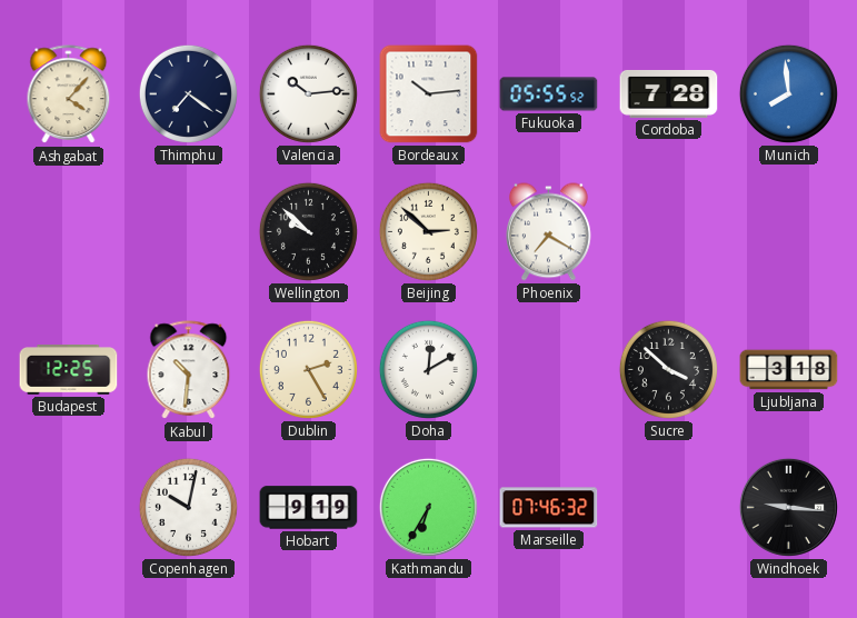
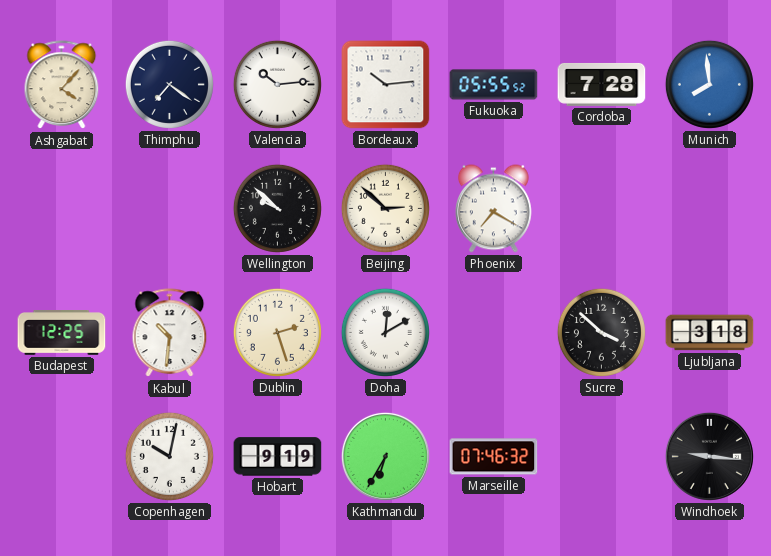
Dublin: 2:25 -> 2:27
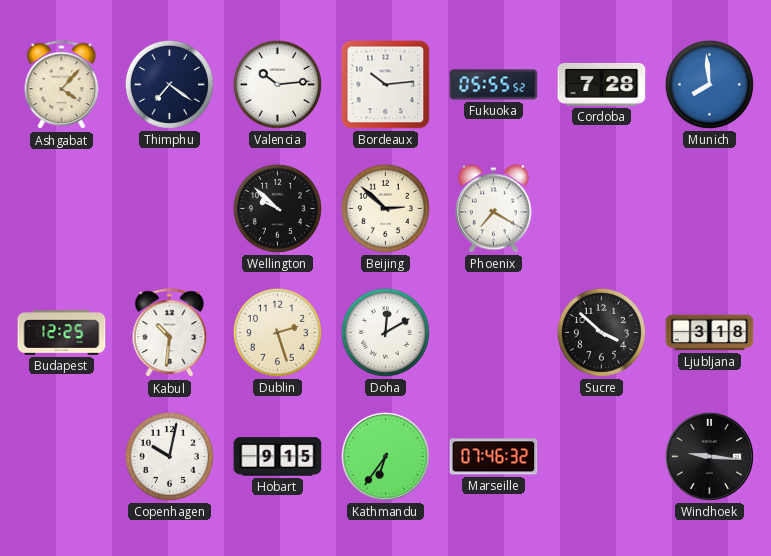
Hobart: 9:19 -> 9:15
Kathmandu: 6:35 -> 6:36
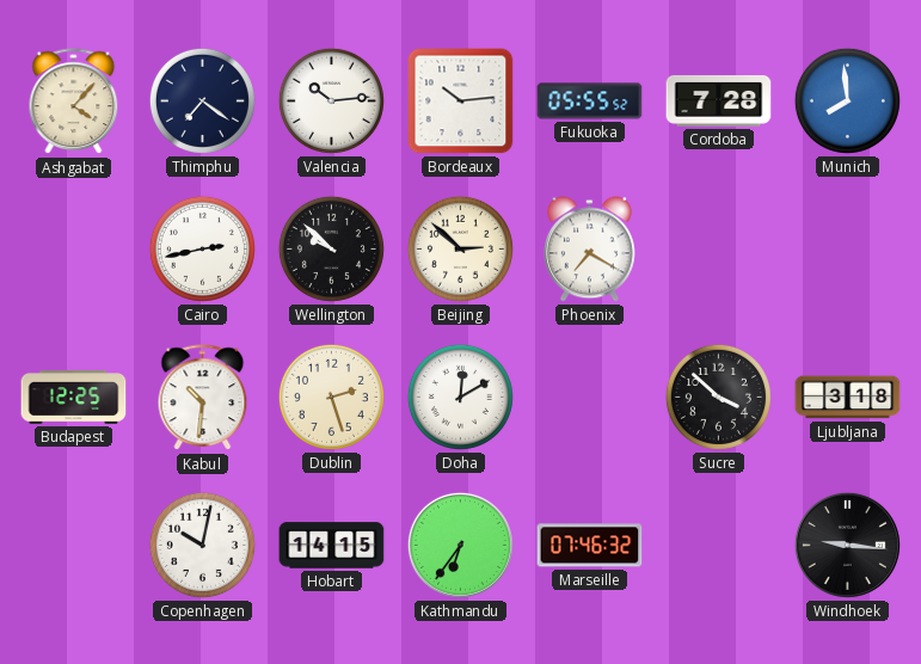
Cairo: none -> 2:43
Hobart: 9:15 -> 14:15
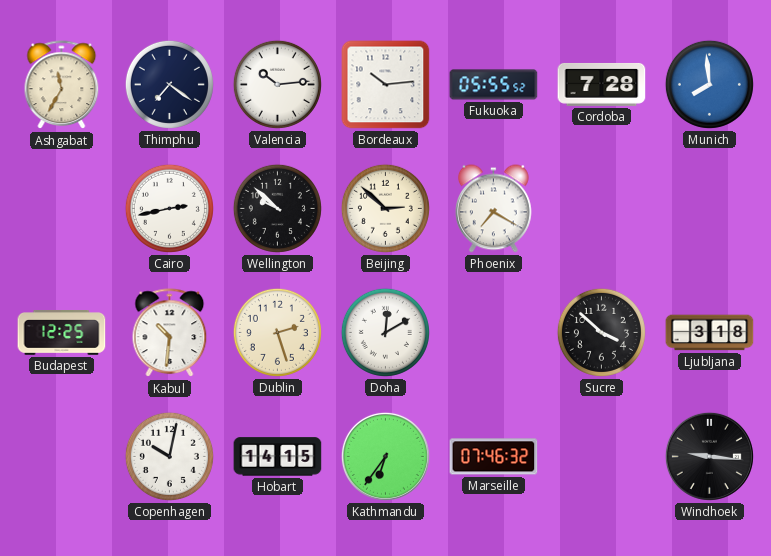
Ashgabat: 4:07 -> 11:35
